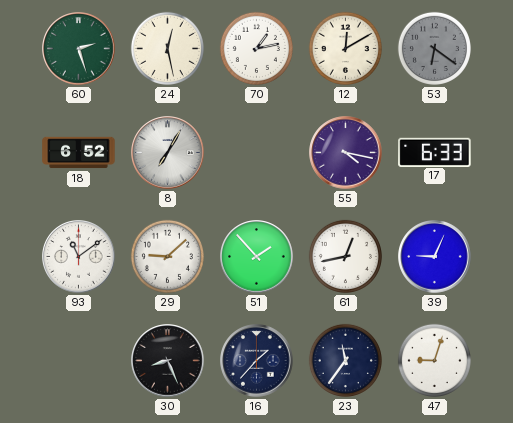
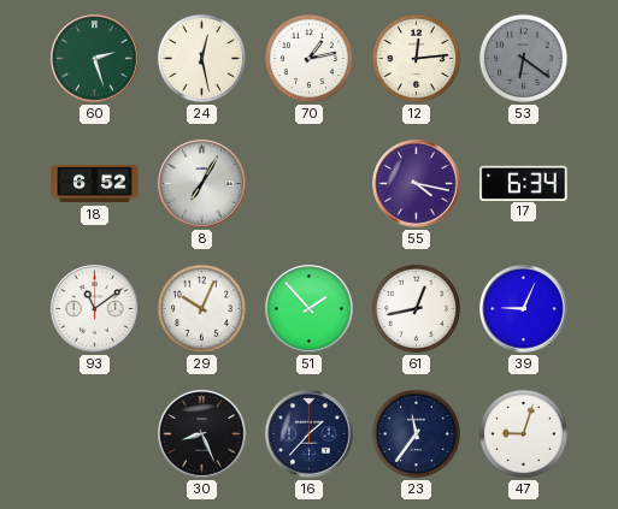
12: 12:10 -> 12:14
17: 6:33 -> 6:34
29: 9:08 -> 10:04
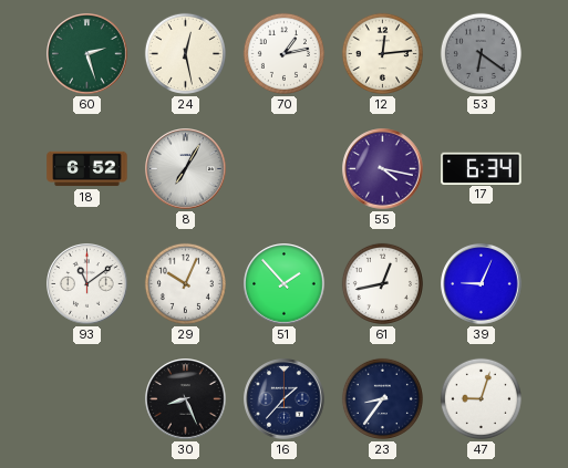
23: 11:36 -> 8:36
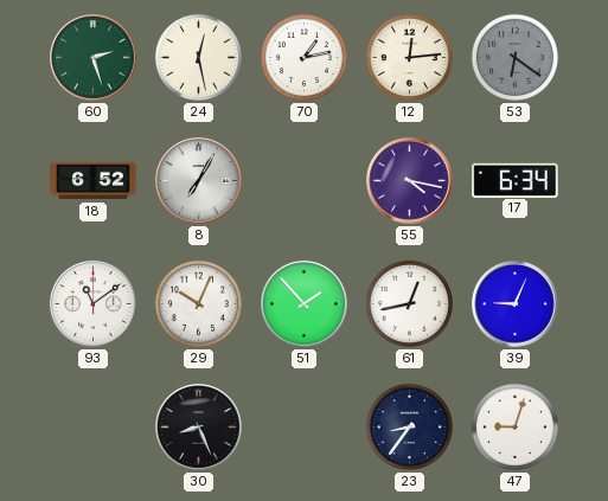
16: 1:37 -> none
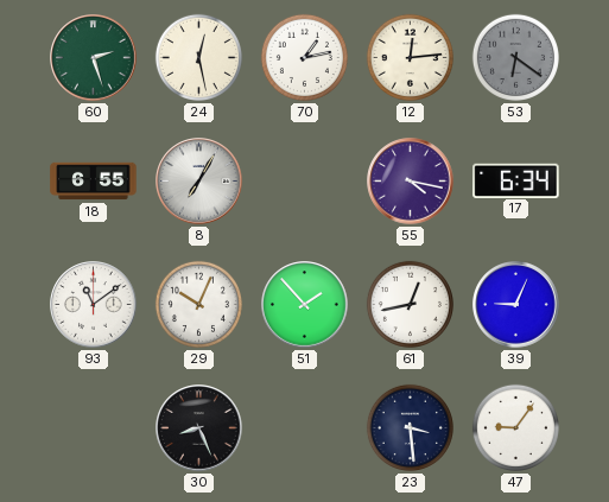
18: 6:52 -> 6:55
23: 8:36 -> 3:29
47: 9:03 -> 9:06
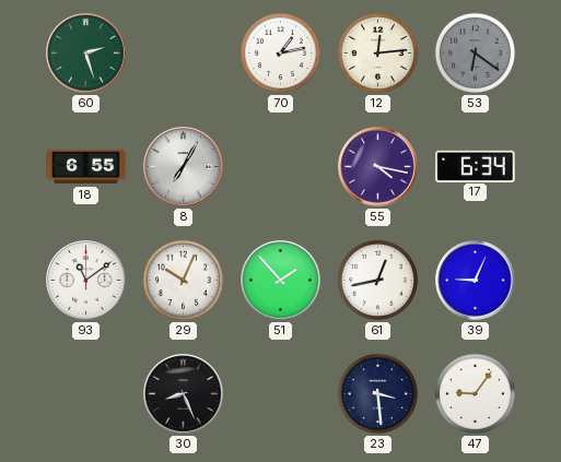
24: 12:28 -> none
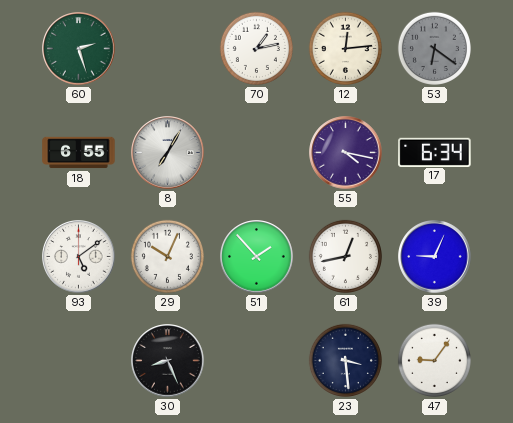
93: 11:09 -> 5:09
